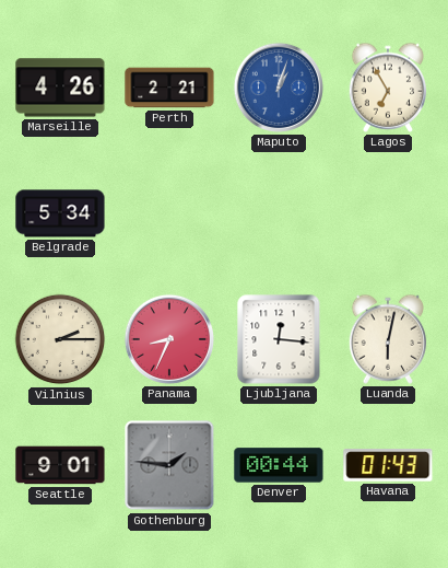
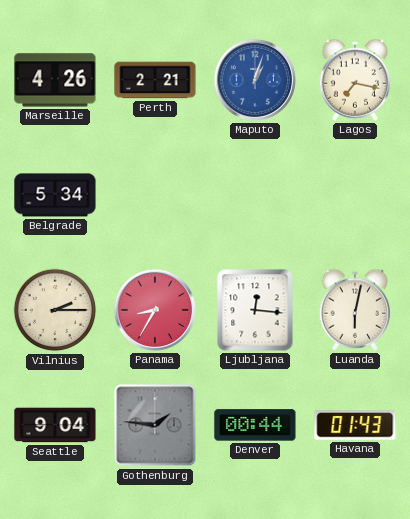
Lagos: 6:55 -> 7:17
Panama: 8:34 -> 8:35
Seattle: 9:01 -> 9:04
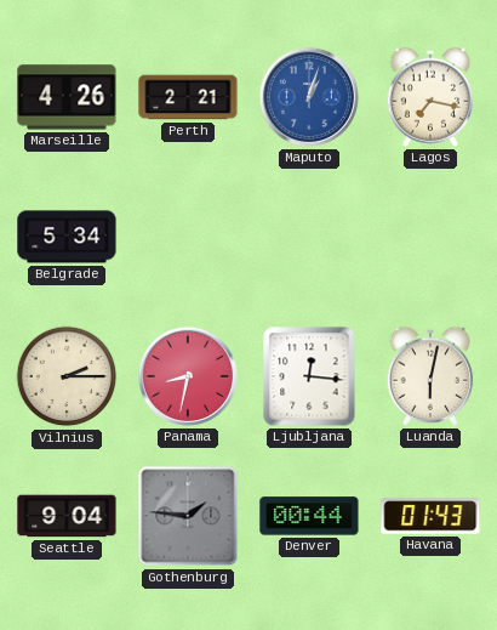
Panama: 8:35 -> 8:32
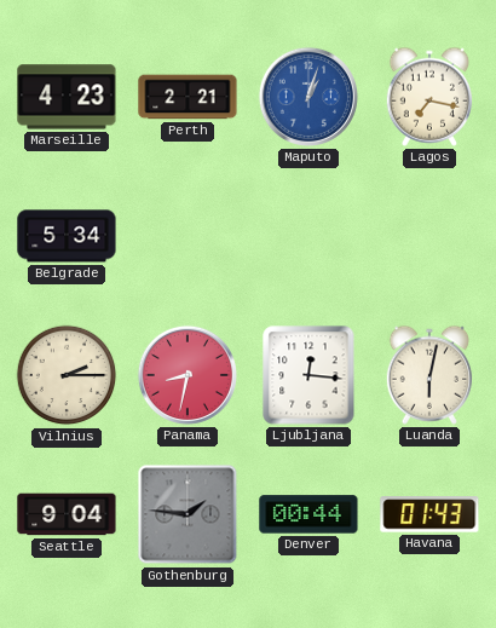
Marseille: 4:26 -> 4:23
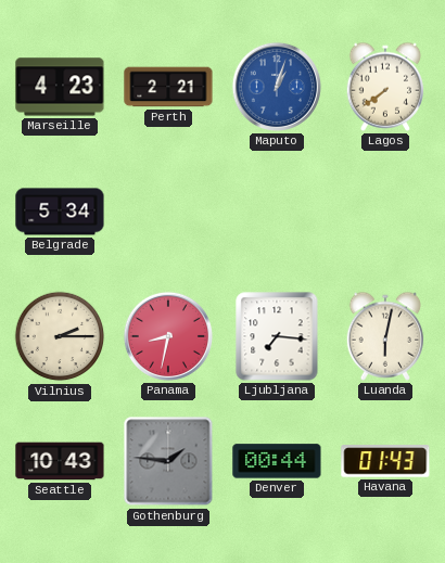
Lagos: 7:17 -> 7:39
Ljubljana: 12:16 -> 7:16
Seattle: 9:04 -> 10:43
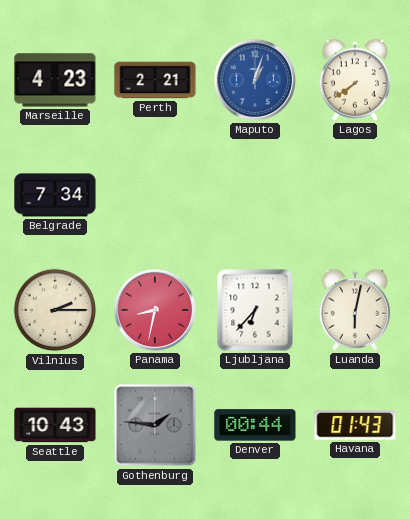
Belgrade: 5:34 -> 7:34
Ljubljana: 7:16 -> 6:37
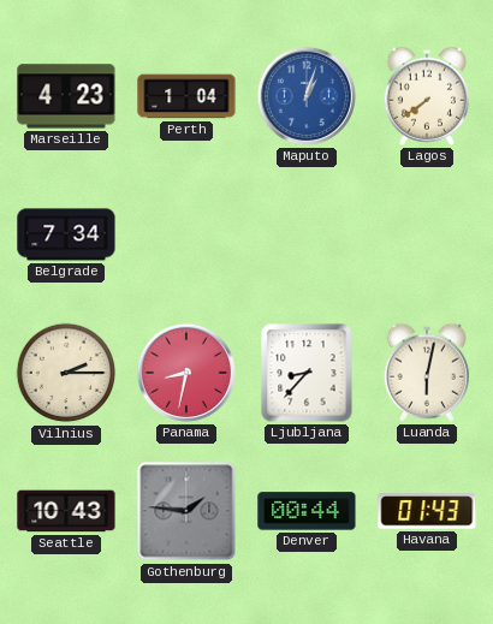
Perth: 2:21 -> 1:04
Ljubljana: 6:37 -> 8:37
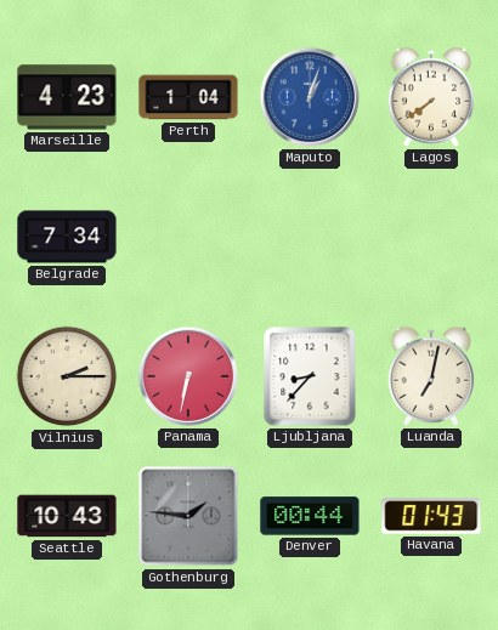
Panama: 8:32 -> 6:32
Luanda: 6:02 -> 7:02
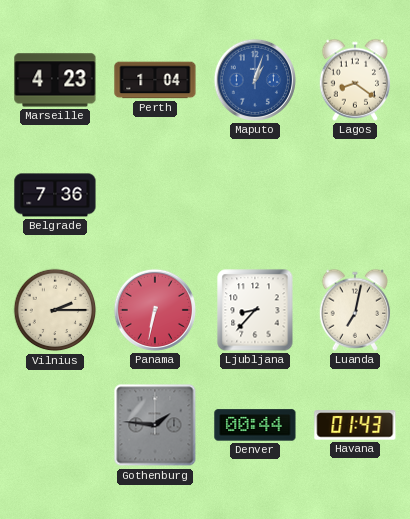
Lagos: 7:39 -> 8:21
Belgrade: 7:34 -> 7:36
Seattle: 10:43 -> none
